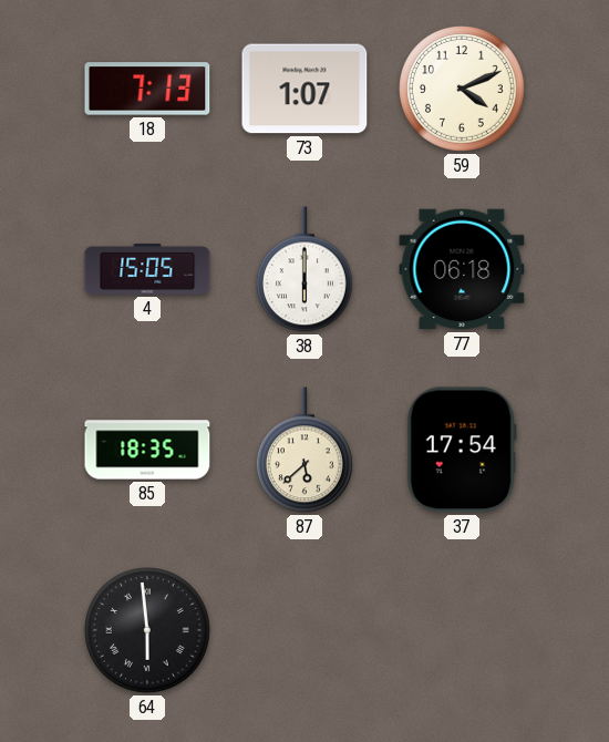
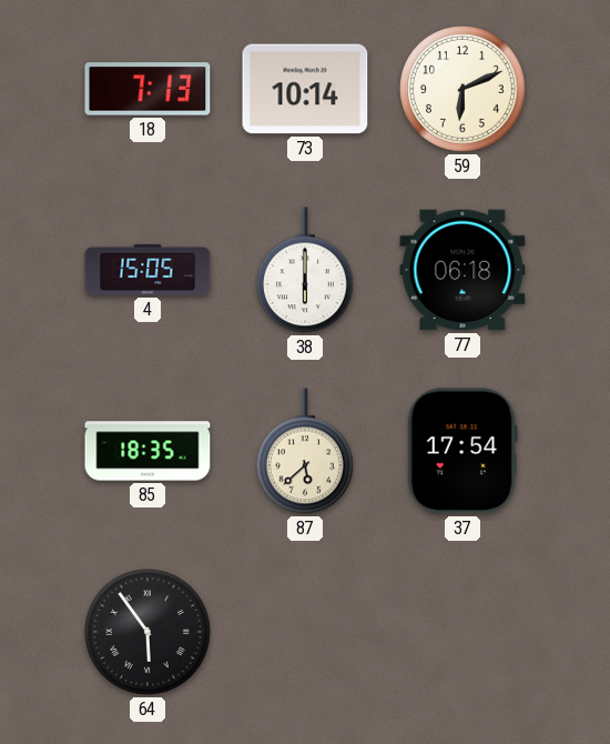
73: 1:07 -> 10:14
59: 4:11 -> 6:11
64: 5:59 -> 5:54
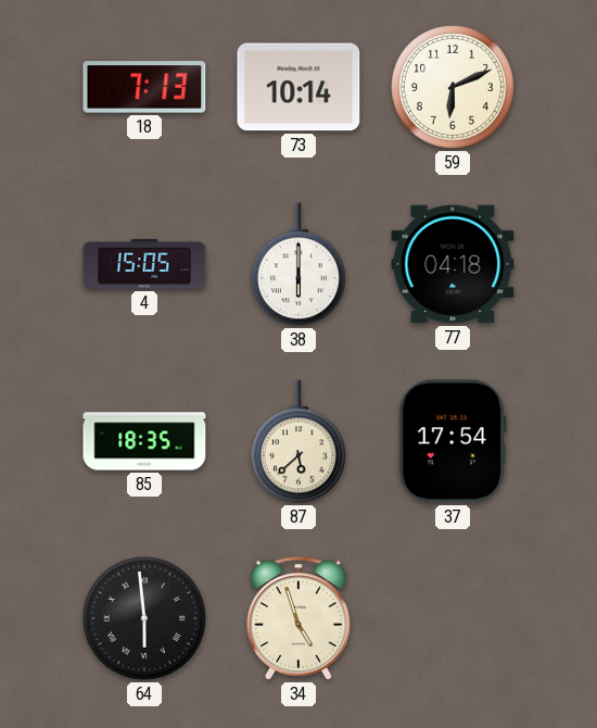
77: 06:18 -> 04:18
64: 5:54 -> 5:59
34: none -> 4:57
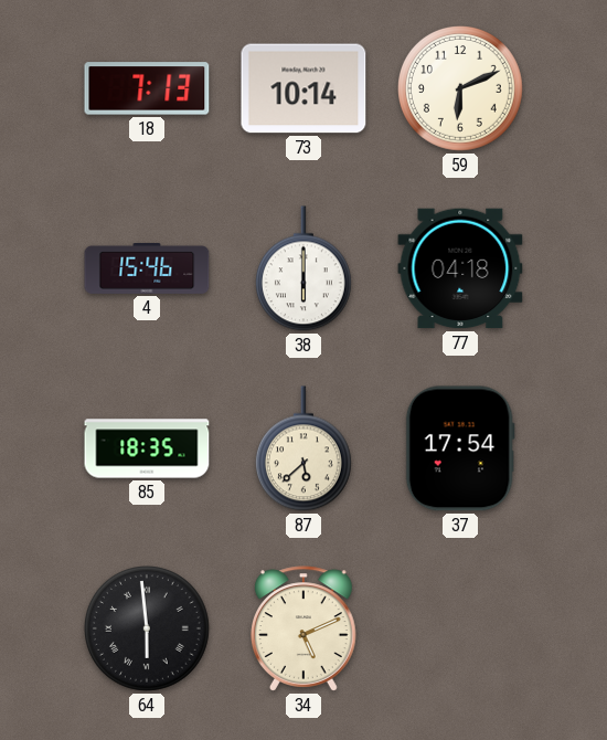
4: 15:05 -> 15:46
34: 4:57 -> 5:11
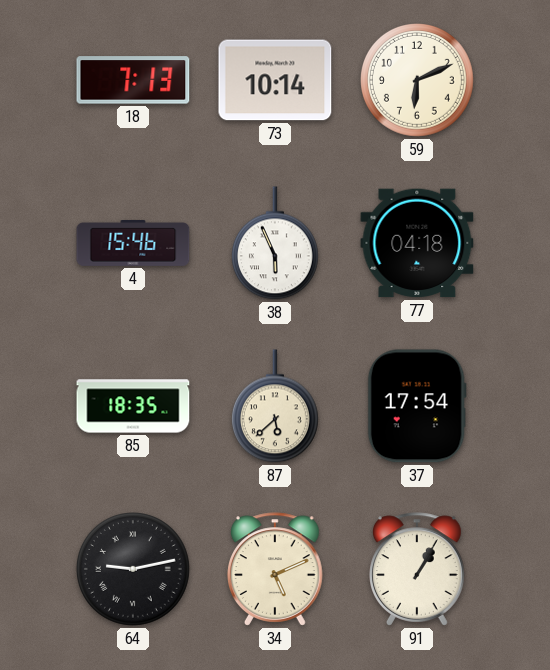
38: 6:00 -> 5:56
64: 5:59 -> 9:13
91: none -> 1:05
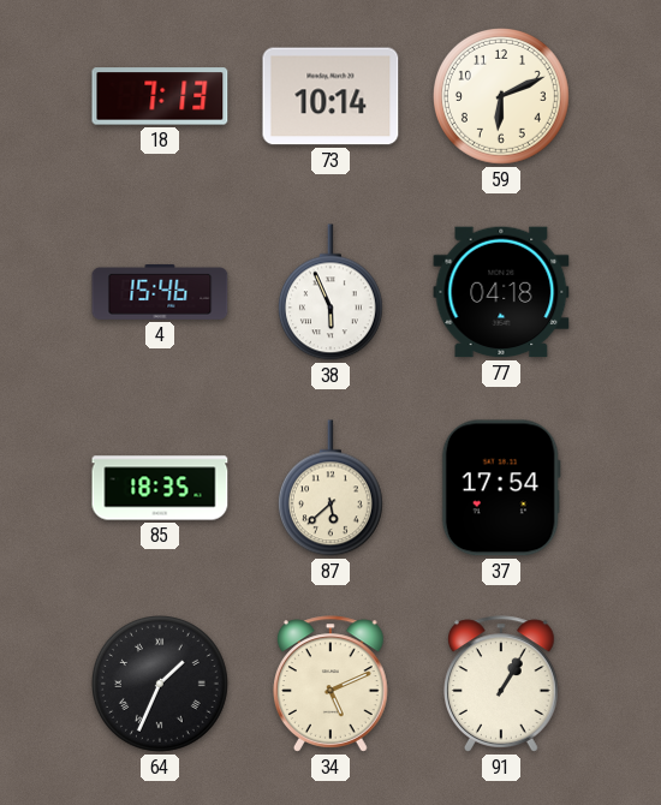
64: 9:13 -> 1:34
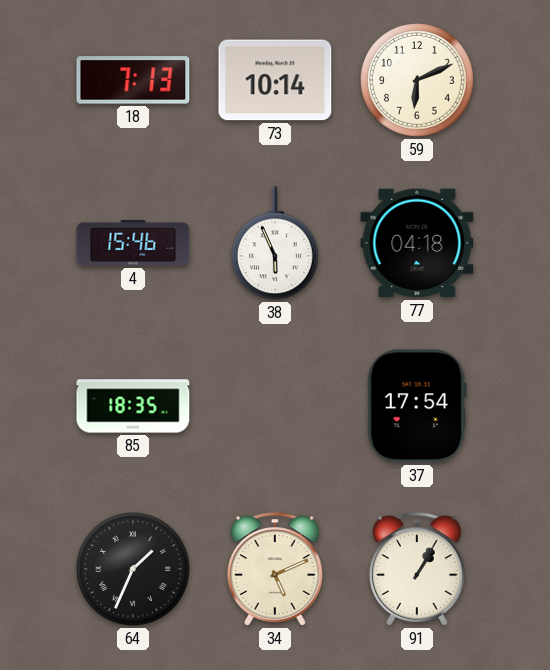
87: 5:38 -> none
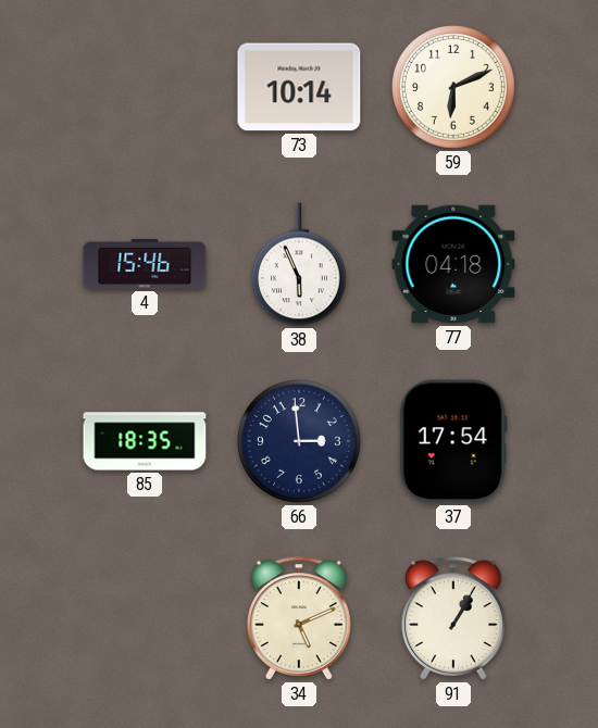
18: 7:13 -> none
66: none -> 2:59
64: 1:34 -> none
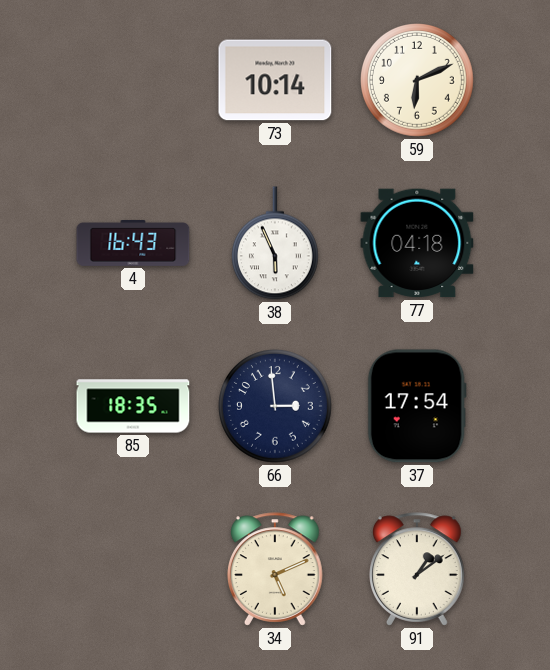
4: 15:46 -> 16:43
91: 1:05 -> 1:09
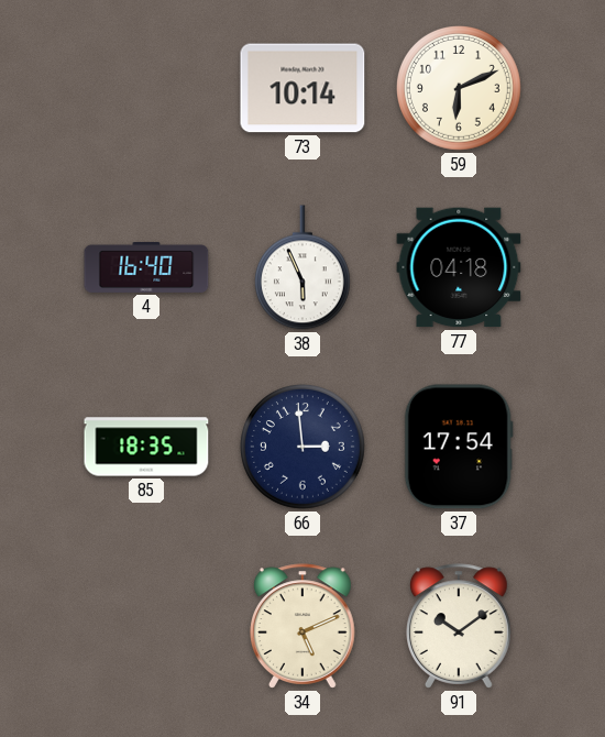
4: 16:43 -> 16:40
91: 1:09 -> 10:09
